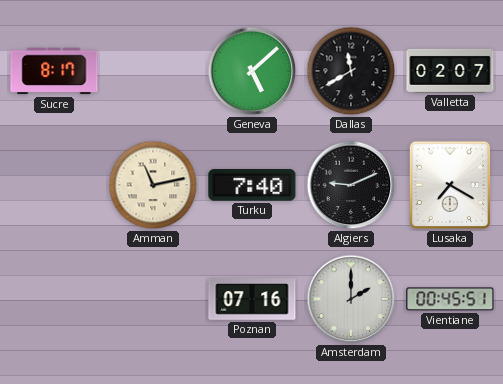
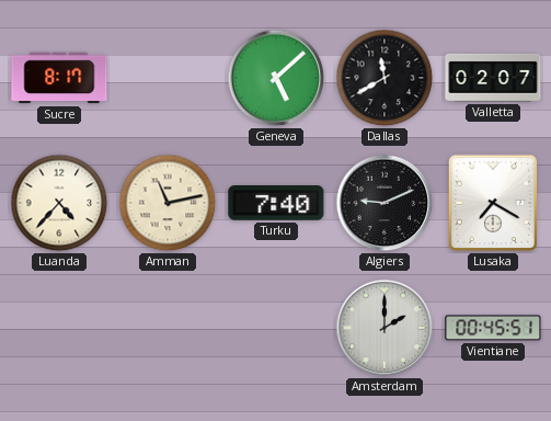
Luanda: none -> 4:37
Poznan: 07:16 -> none
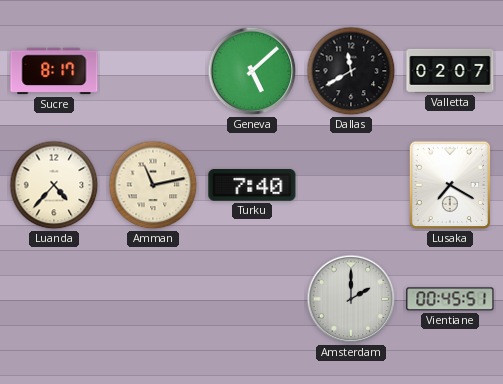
Algiers: 9:11 -> none
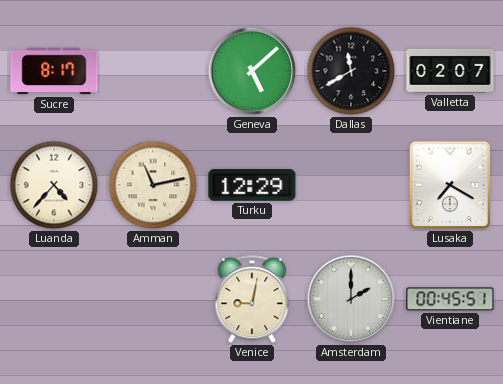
Turku: 7:40 -> 12:29
Venice: none -> 9:02
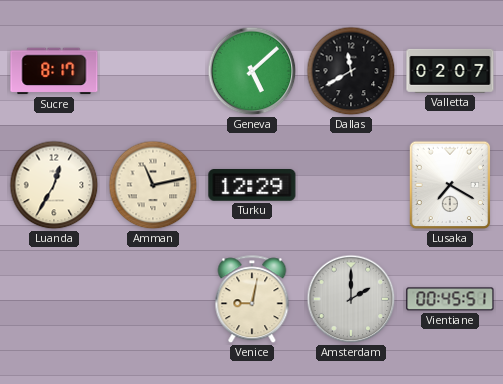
Luanda: 4:37 -> 12:35
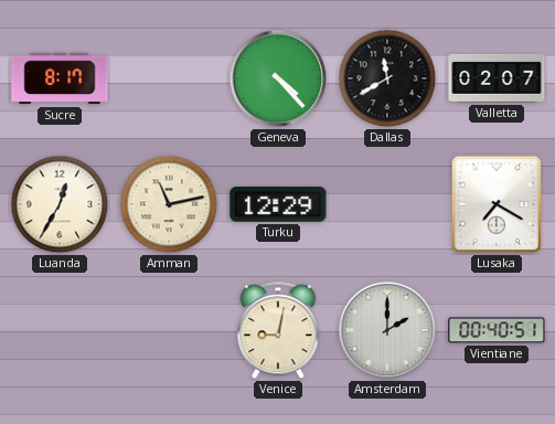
Geneva: 5:08 -> 4:23
Vientiane: 00:45 -> 00:40
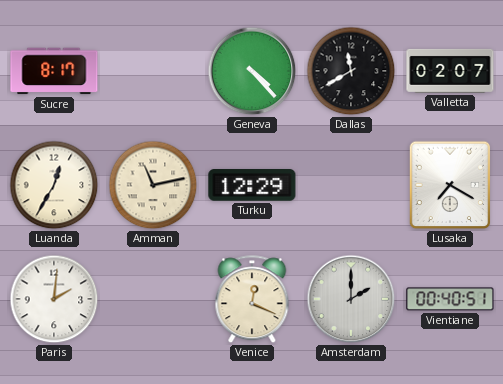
Paris: none -> 2:01
Venice: 9:02 -> 12:19
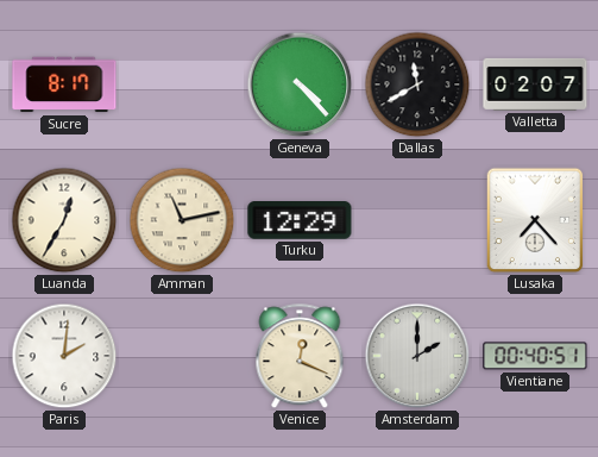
Lusaka: 7:20 -> 7:23
